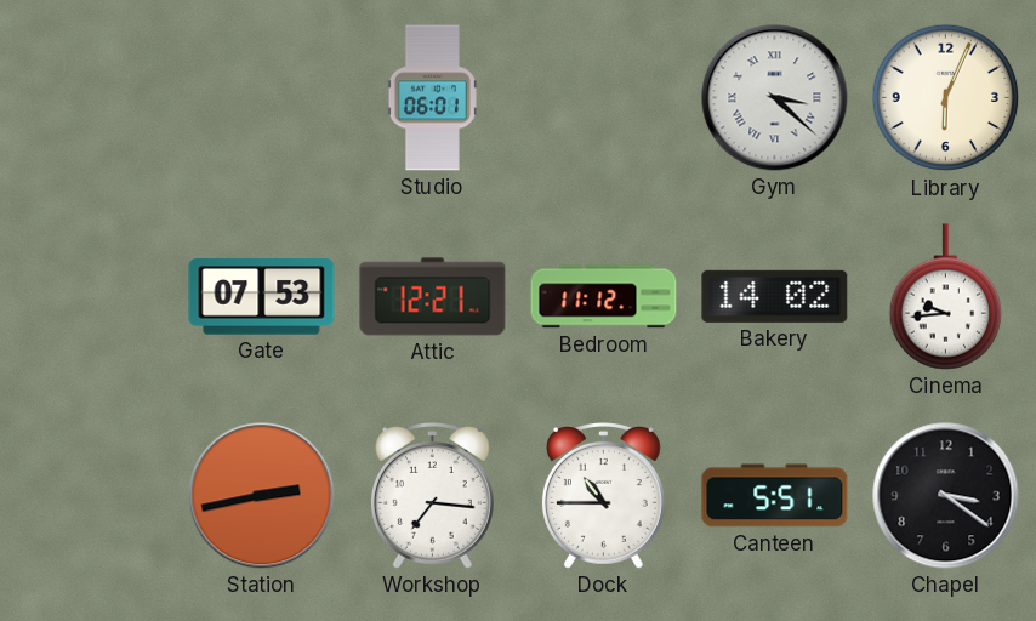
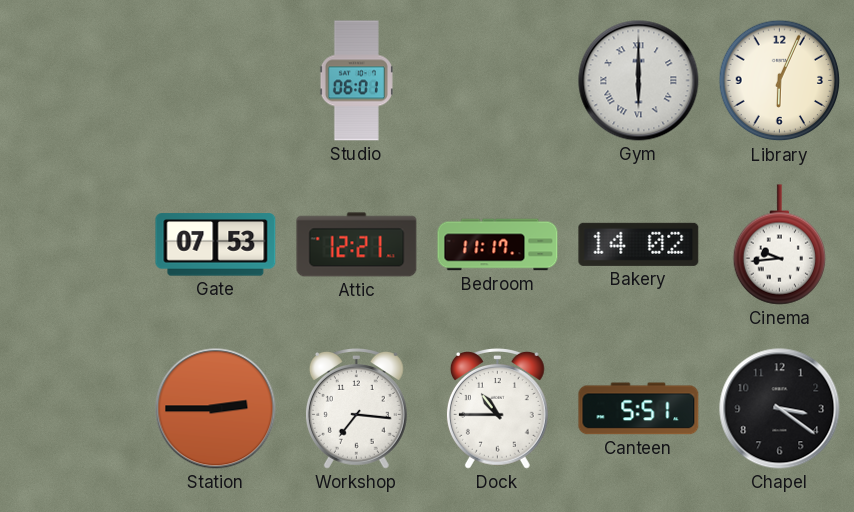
Gym: 3:22 -> 6:00
Bedroom: 11:12 -> 11:17
Station: 2:43 -> 2:45
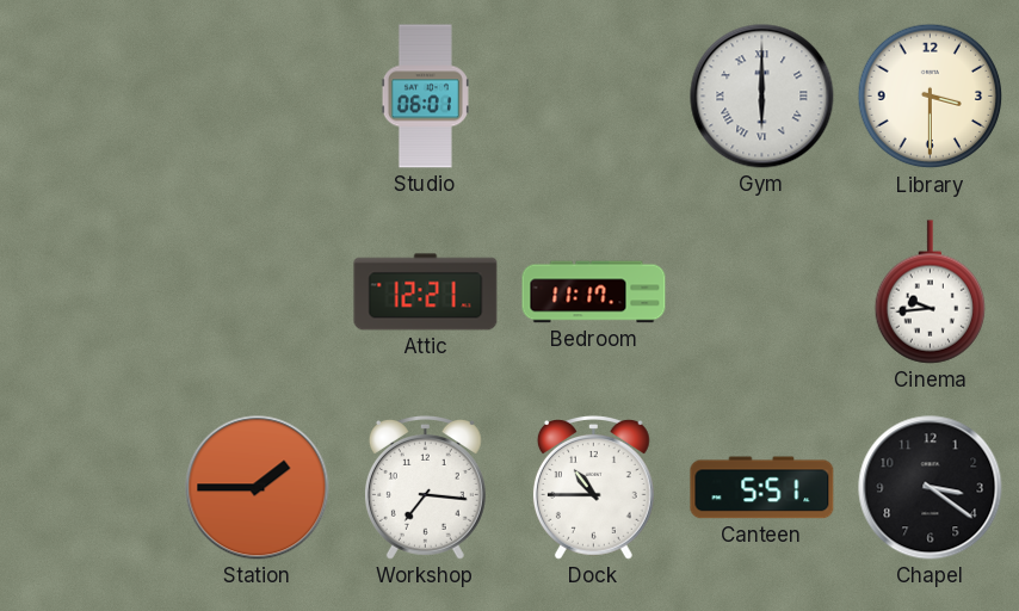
Library: 6:04 -> 3:30
Gate: 07:53 -> none
Bakery: 14:02 -> none
Station: 2:45 -> 1:45
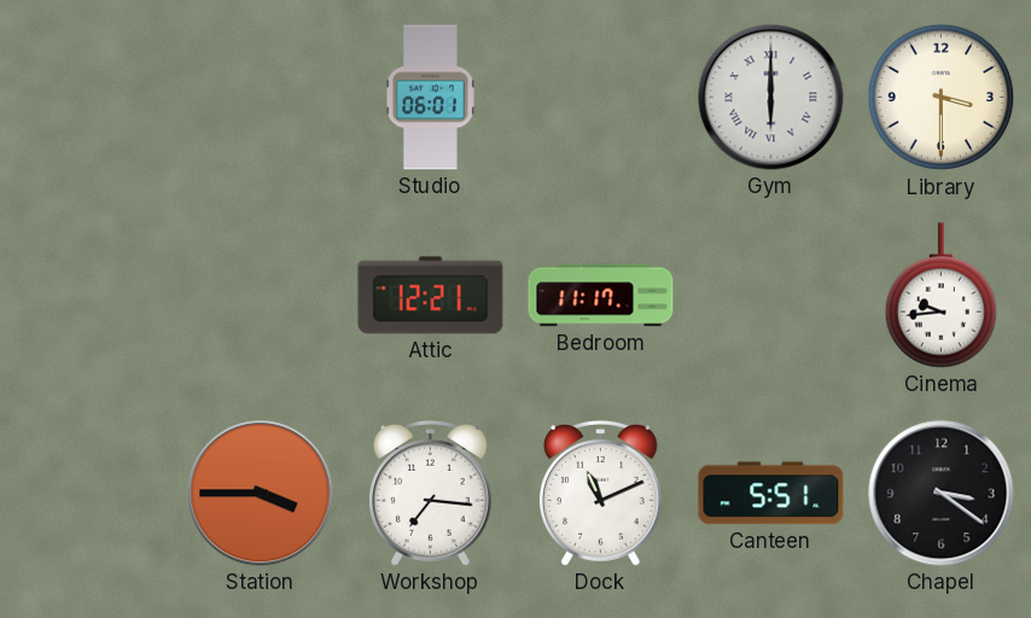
Station: 1:45 -> 3:45
Dock: 10:45 -> 11:11
